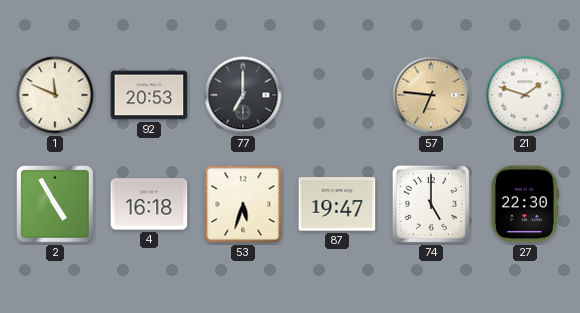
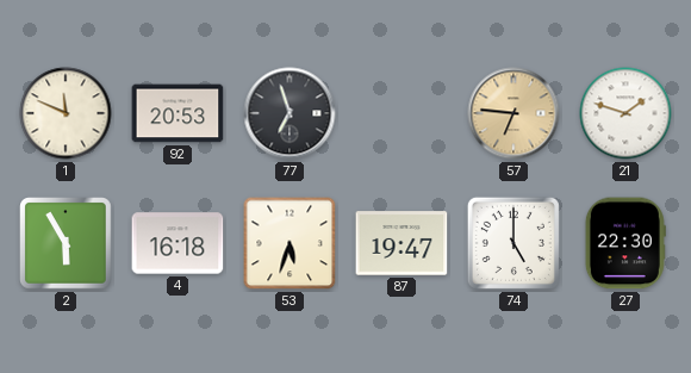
77: 7:00 -> 6:57
2: 4:55 -> 5:55
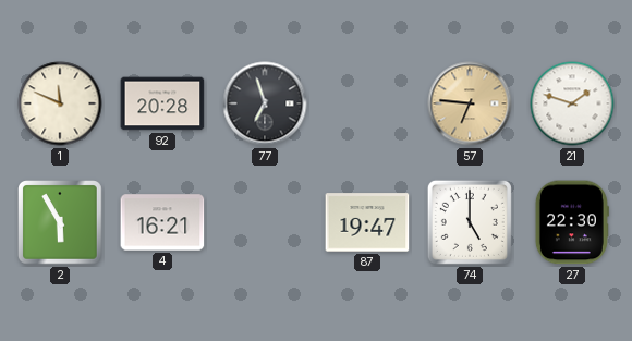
92: 20:53 -> 20:28
4: 16:18 -> 16:21
53: 5:33 -> none
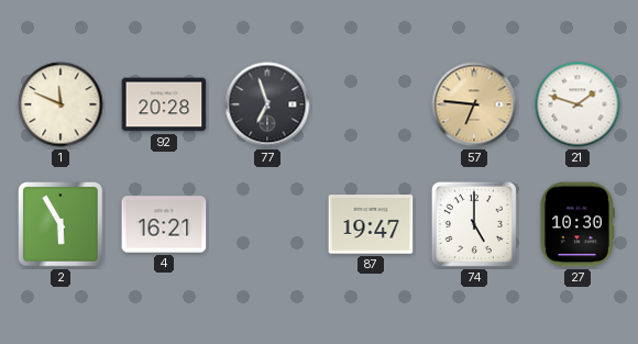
27: 22:30 -> 10:30
